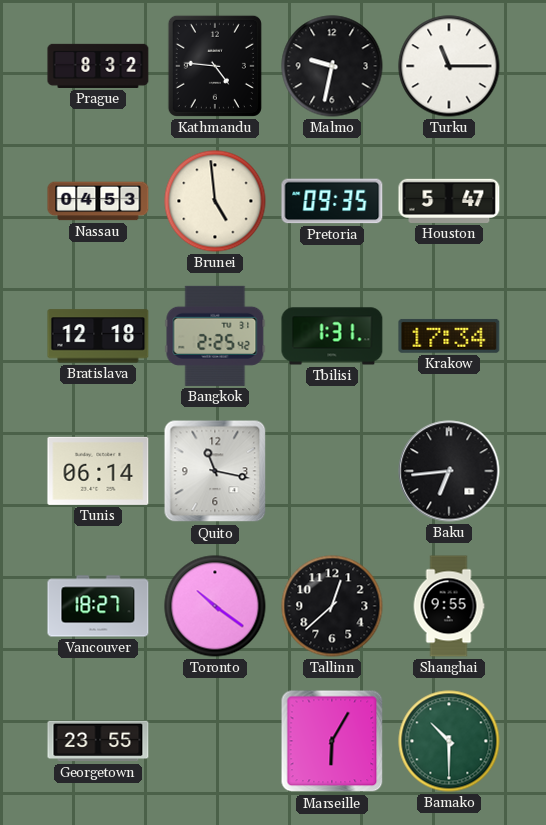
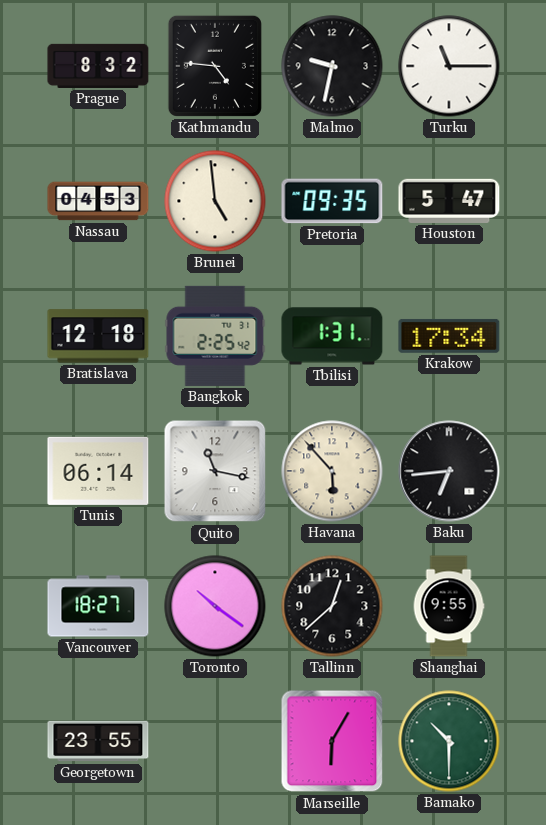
Havana: none -> 5:53
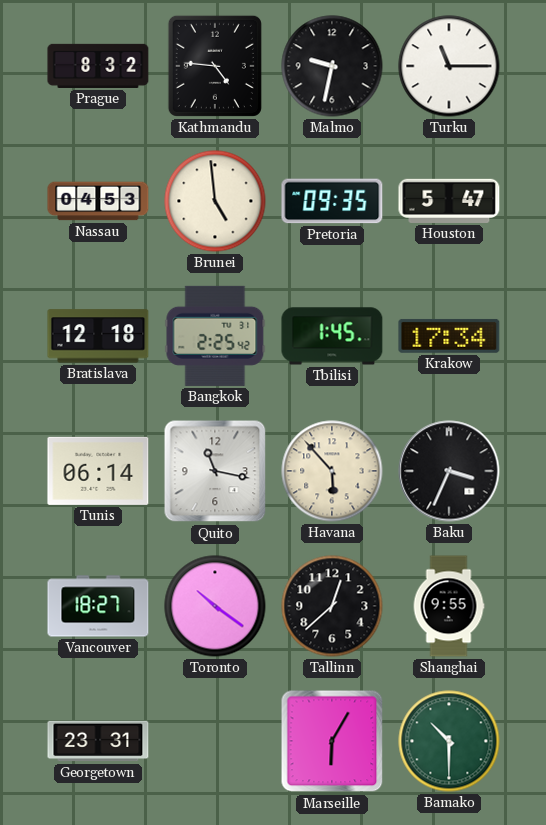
Tbilisi: 1:31 -> 1:45
Baku: 6:44 -> 3:34
Georgetown: 23:55 -> 23:31
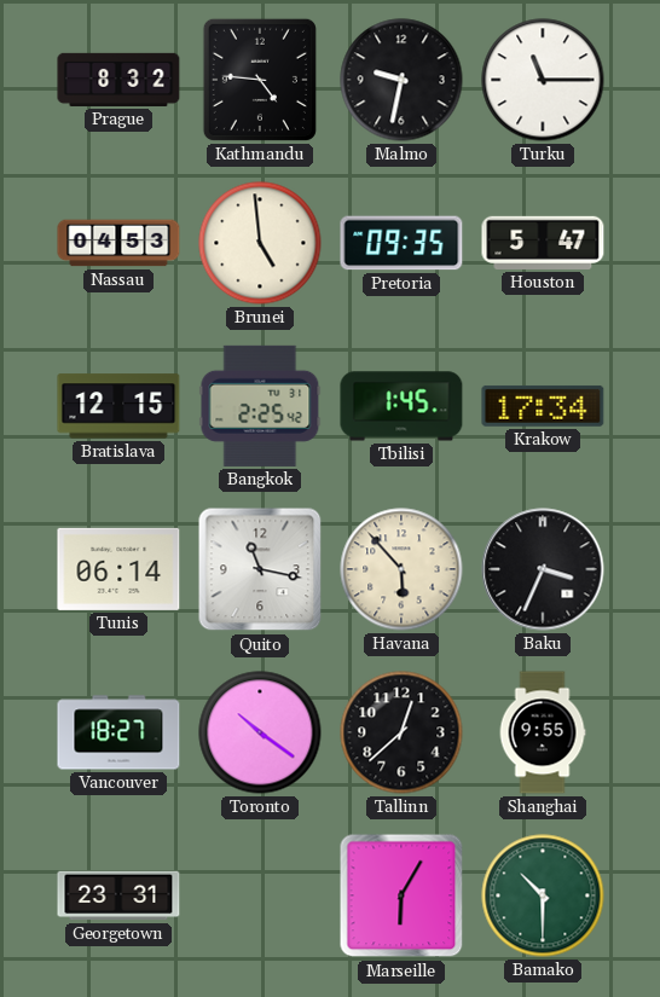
Bratislava: 12:18 -> 12:15
